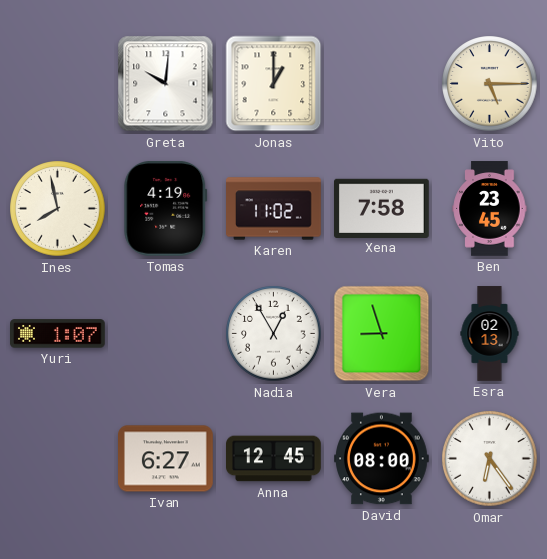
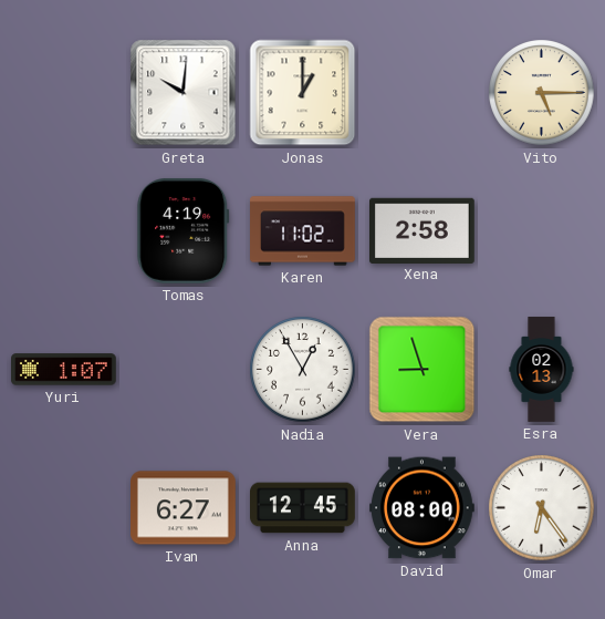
Ines: 7:58 -> none
Xena: 7:58 -> 2:58
Ben: 23:45 -> none
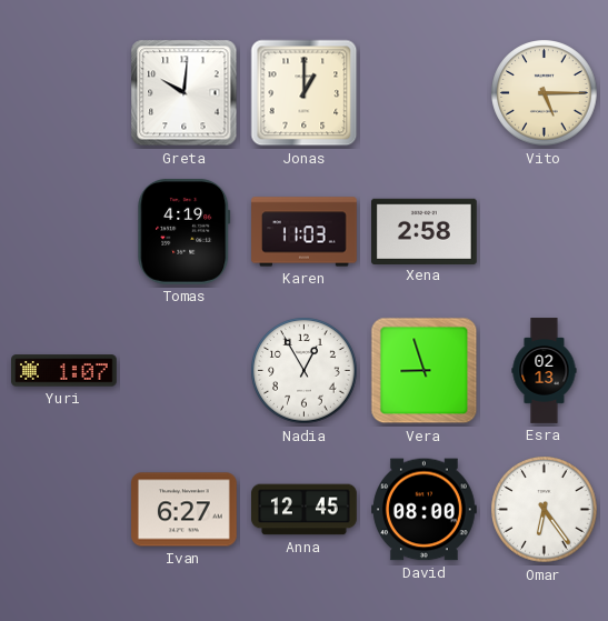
Karen: 11:02 -> 11:03
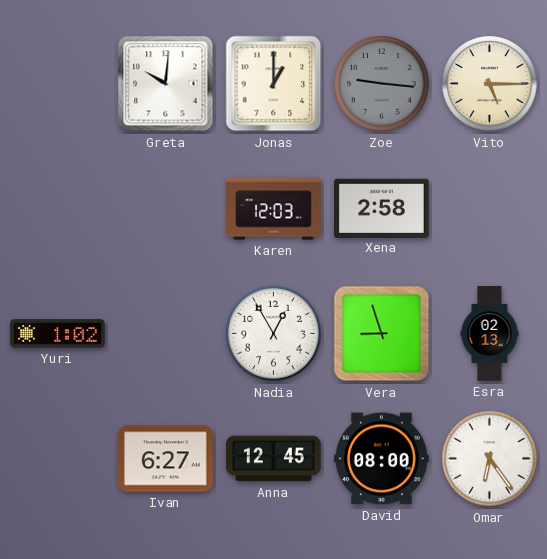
Zoe: none -> 9:16
Tomas: 4:19 -> none
Karen: 11:03 -> 12:03
Yuri: 1:07 -> 1:02
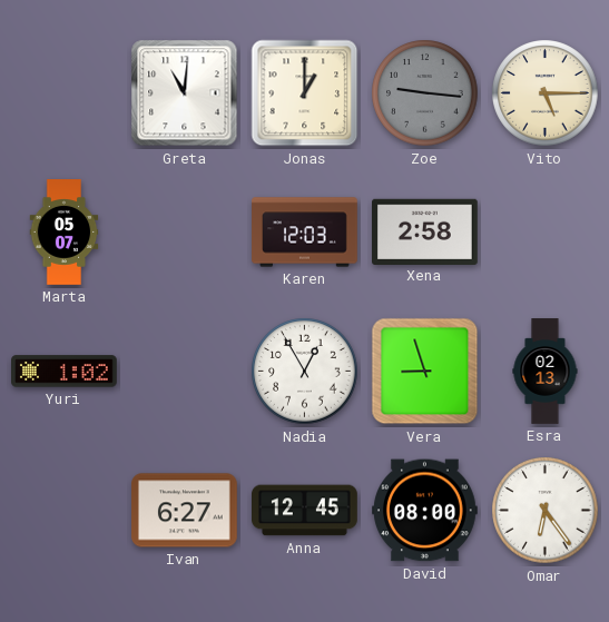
Greta: 10:01 -> 11:01
Marta: none -> 05:07
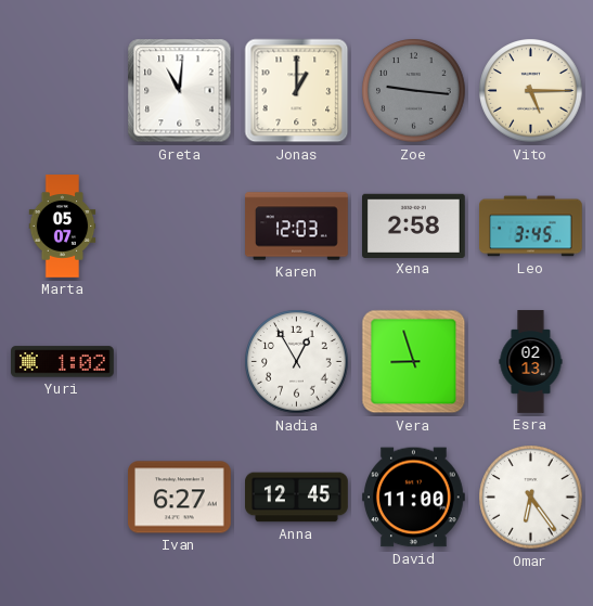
Leo: none -> 3:45
David: 08:00 -> 11:00
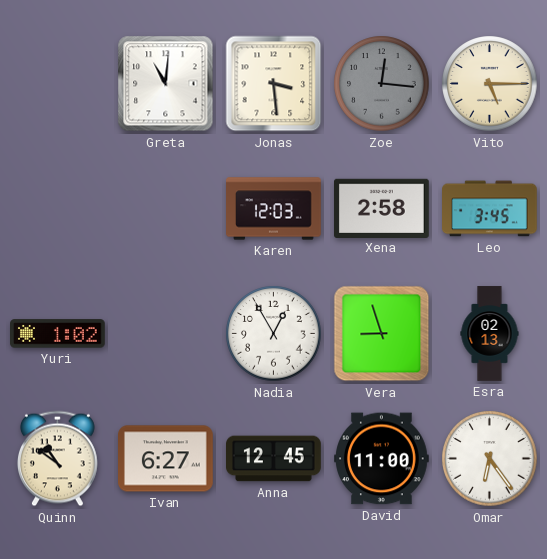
Jonas: 1:00 -> 3:29
Zoe: 9:16 -> 12:16
Marta: 05:07 -> none
Quinn: none -> 10:51
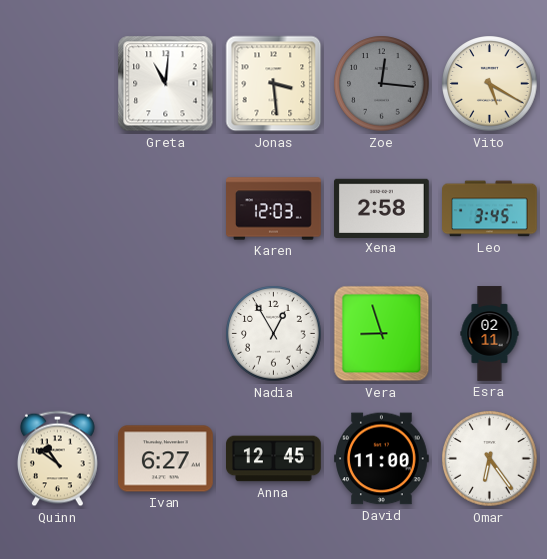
Vito: 5:15 -> 5:20
Yuri: 1:02 -> none
Esra: 02:13 -> 02:11
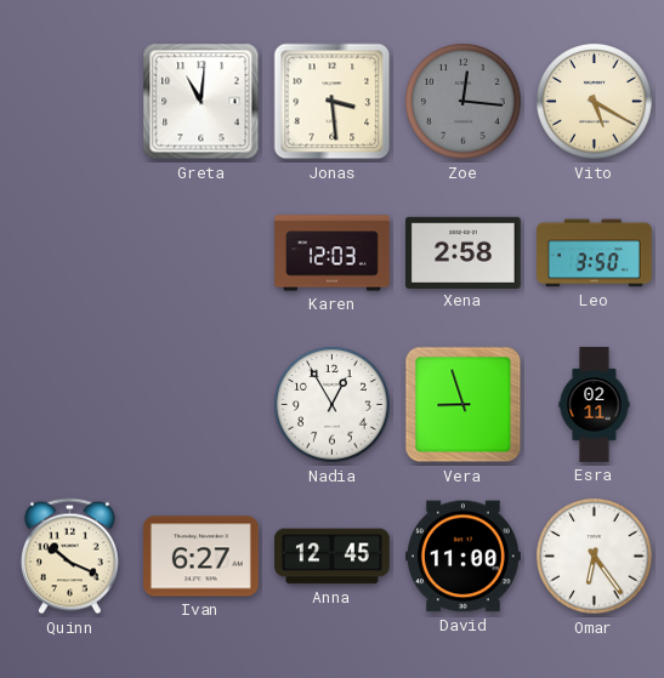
Leo: 3:45 -> 3:50
Quinn: 10:51 -> 10:19
